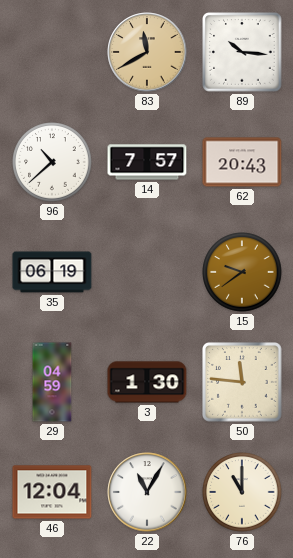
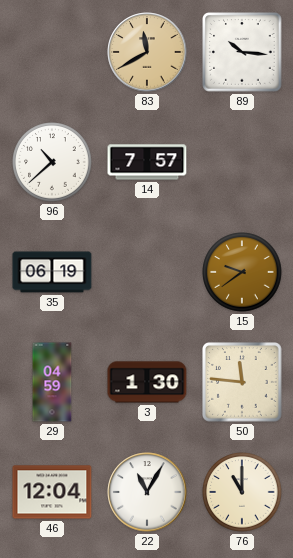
62: 20:43 -> none
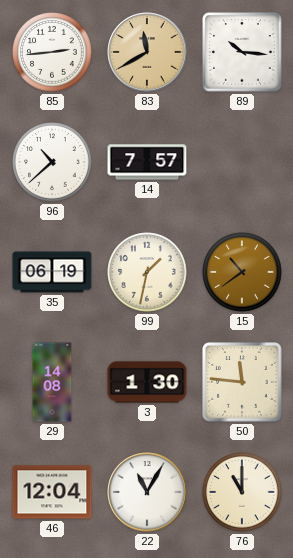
85: none -> 2:44
99: none -> 1:32
15: 9:39 -> 10:39
29: 04:59 -> 14:08
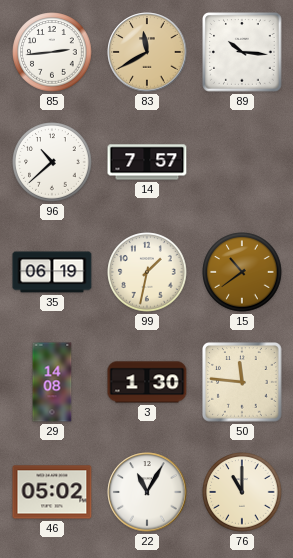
46: 12:04 -> 05:02
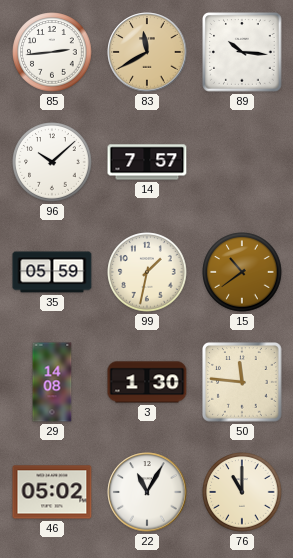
96: 10:38 -> 10:08
35: 06:19 -> 05:59
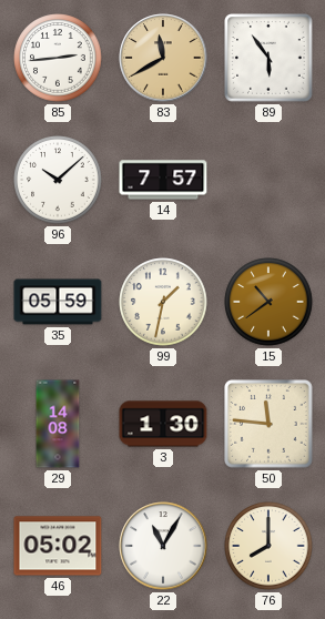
89: 10:16 -> 5:54
76: 11:00 -> 8:00
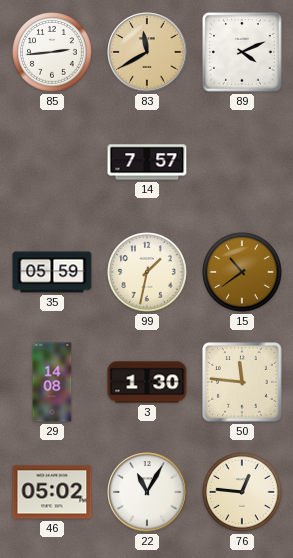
89: 5:54 -> 4:11
96: 10:08 -> none
76: 8:00 -> 12:46
